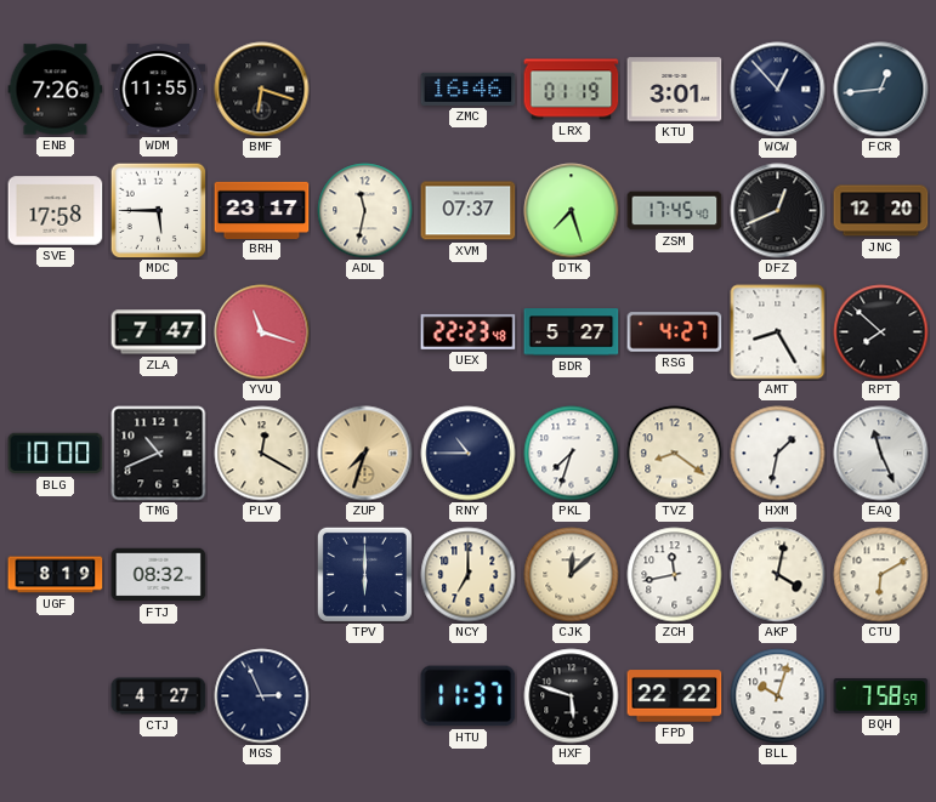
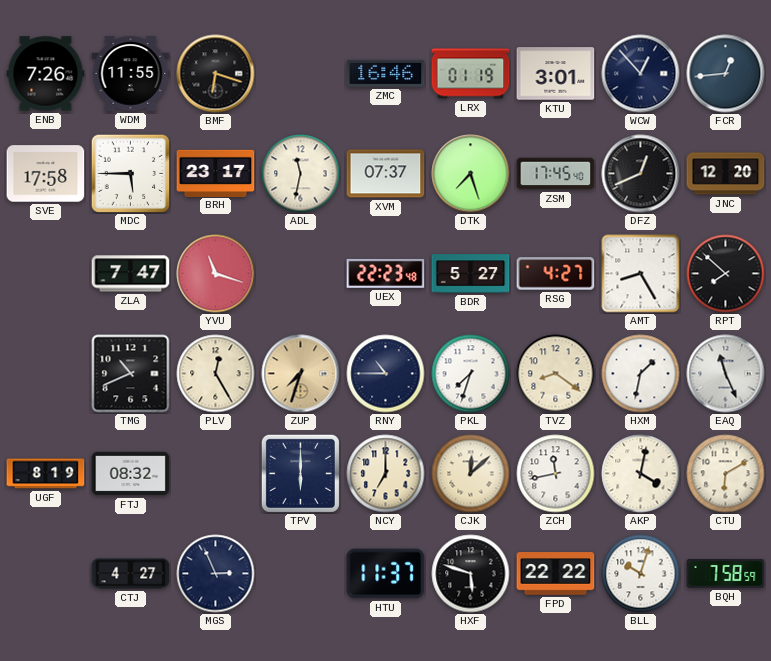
BLG: 10:00 -> none
PLV: 12:20 -> 12:25
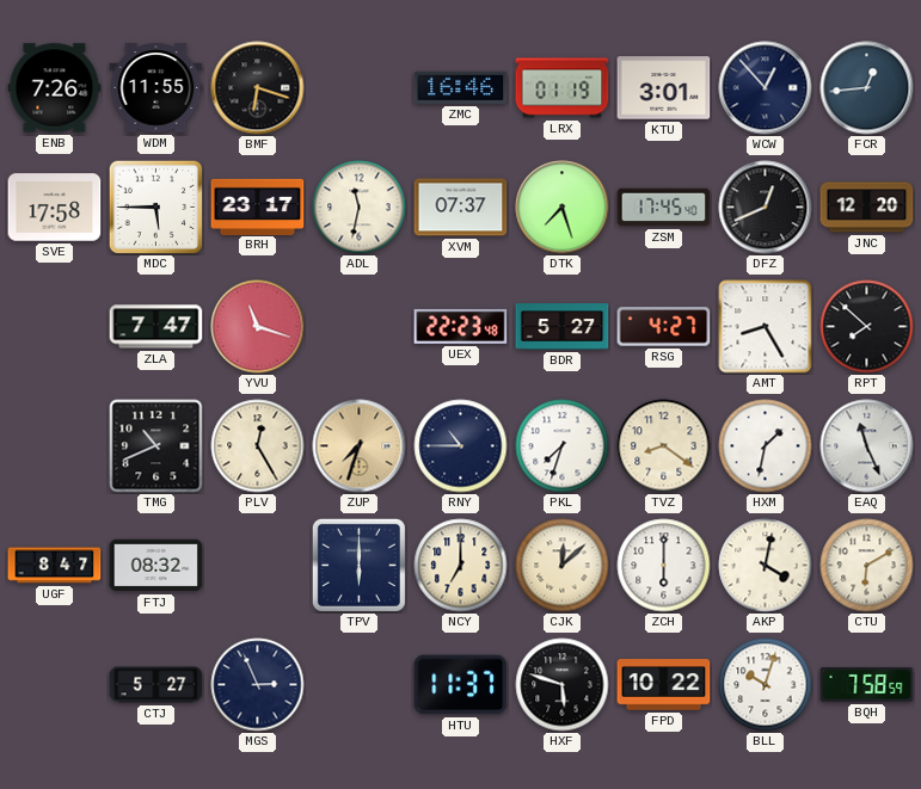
UGF: 8:19 -> 8:47
ZCH: 11:43 -> 6:00
CTJ: 4:27 -> 5:27
FPD: 22:22 -> 10:22
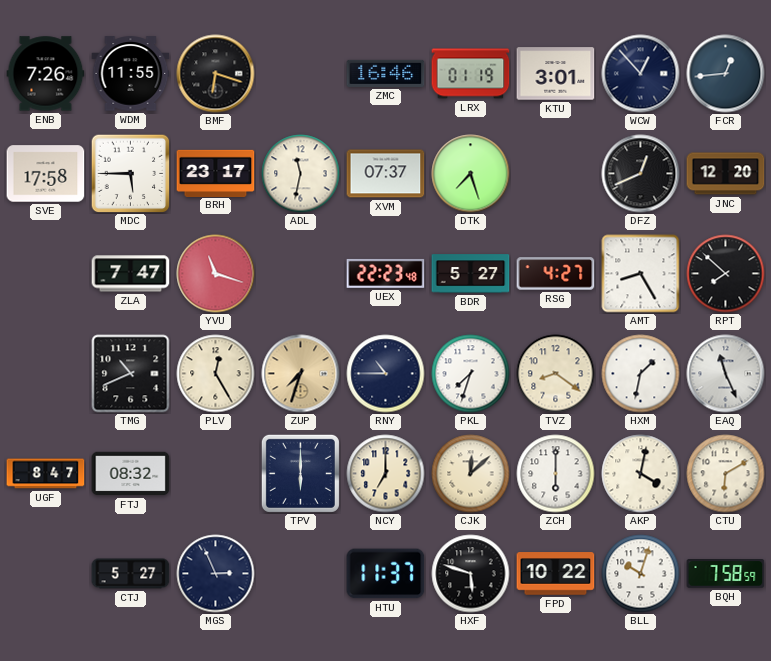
ZSM: 17:45 -> none
